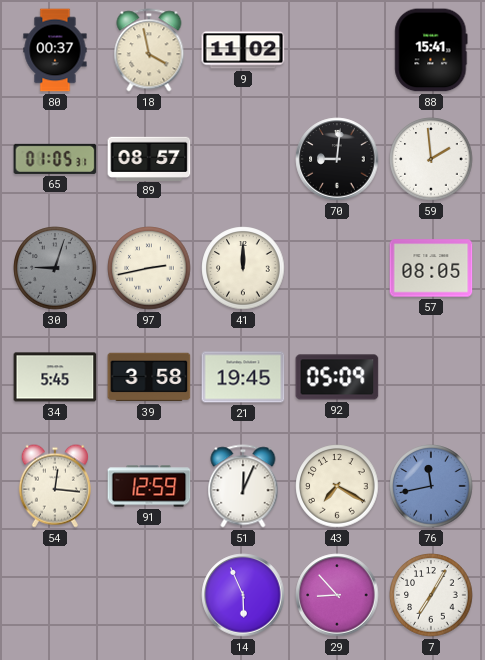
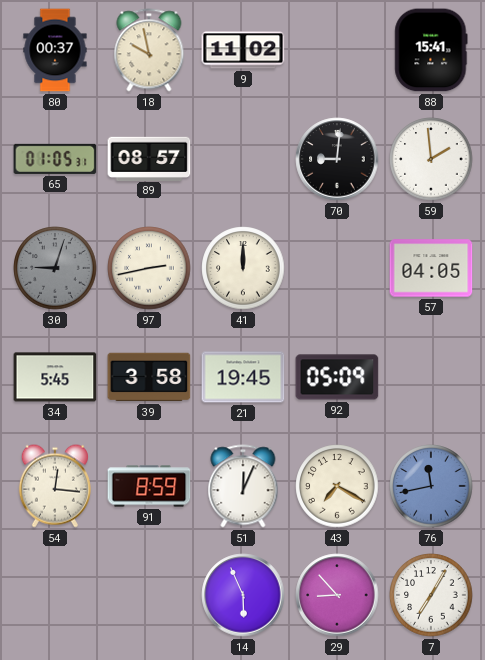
18: 3:58 -> 9:58
57: 08:05 -> 04:05
91: 12:59 -> 8:59
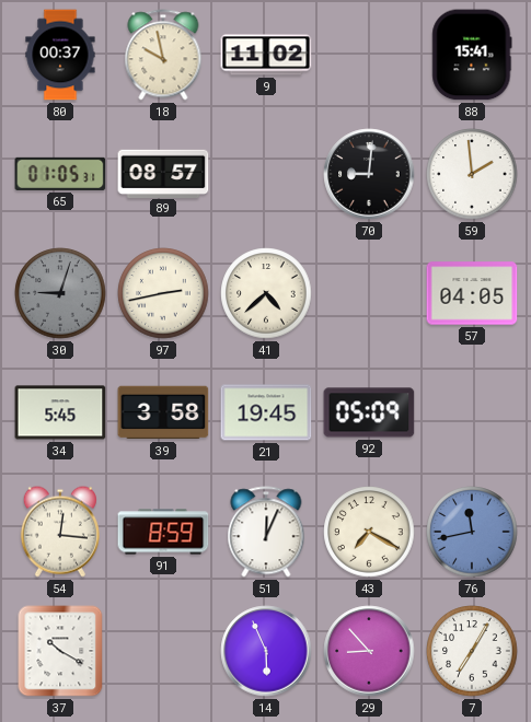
41: 12:00 -> 4:38
37: none -> 10:20
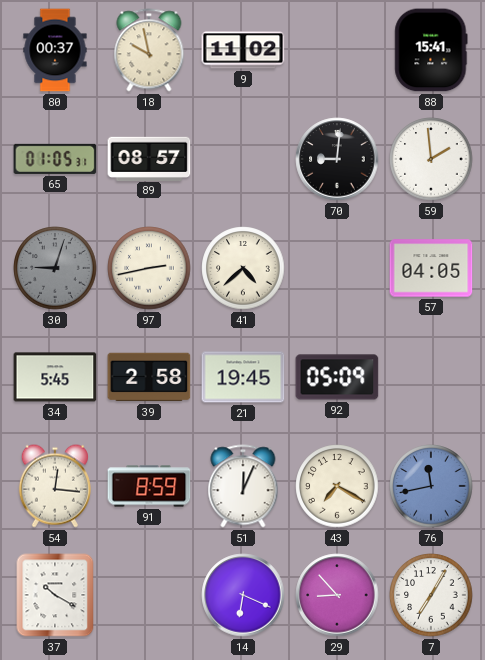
39: 3:58 -> 2:58
14: 5:56 -> 6:19
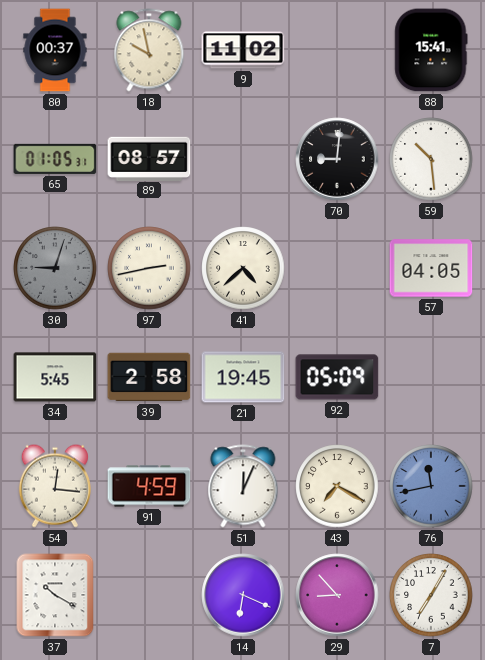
59: 1:59 -> 10:29
91: 8:59 -> 4:59
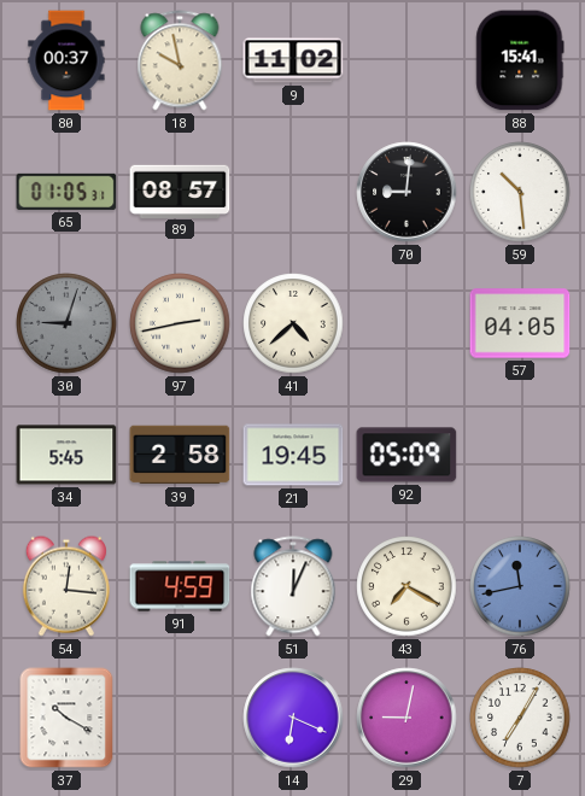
29: 8:53 -> 9:02
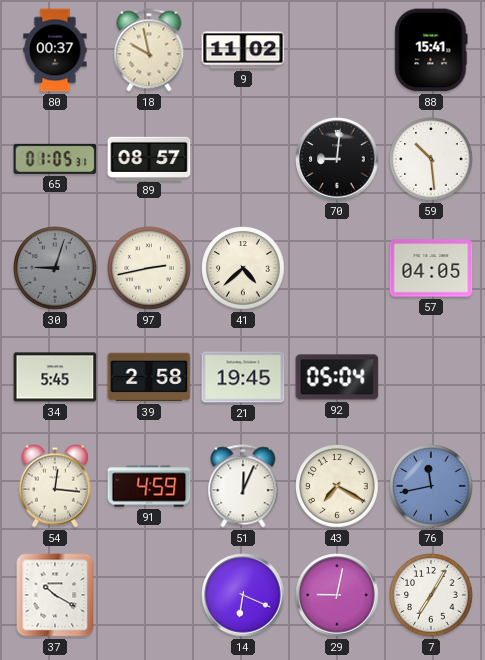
92: 05:09 -> 05:04
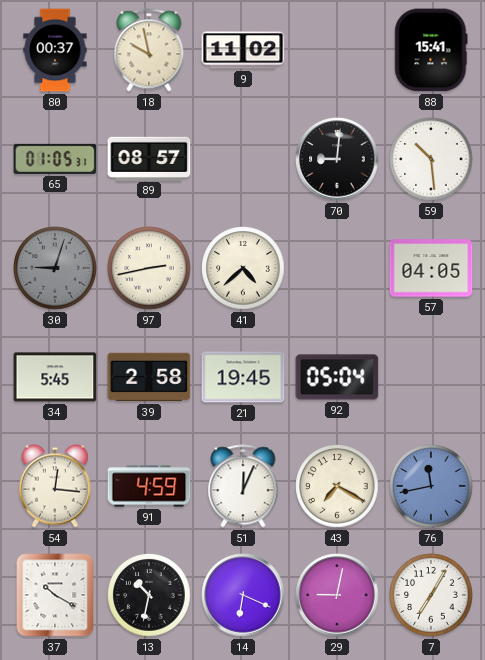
13: none -> 10:32
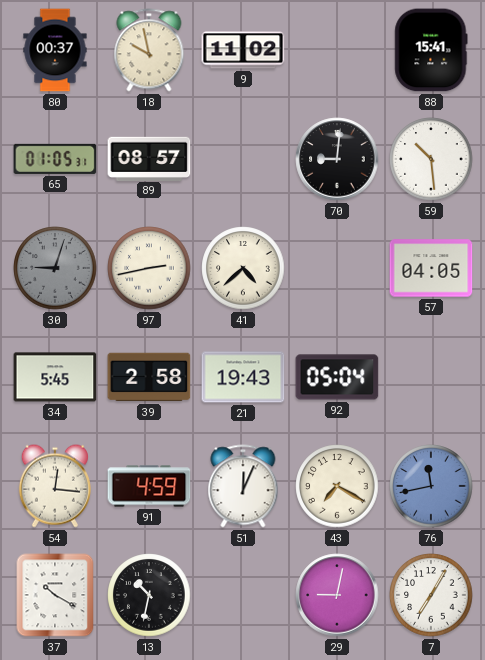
21: 19:45 -> 19:43
14: 6:19 -> none
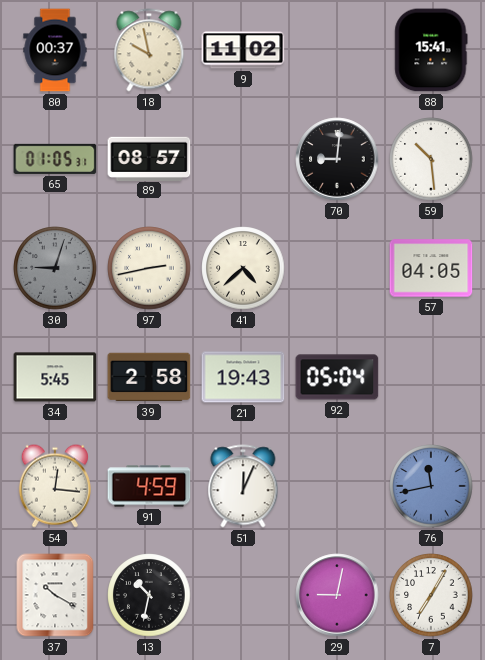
43: 7:20 -> none
